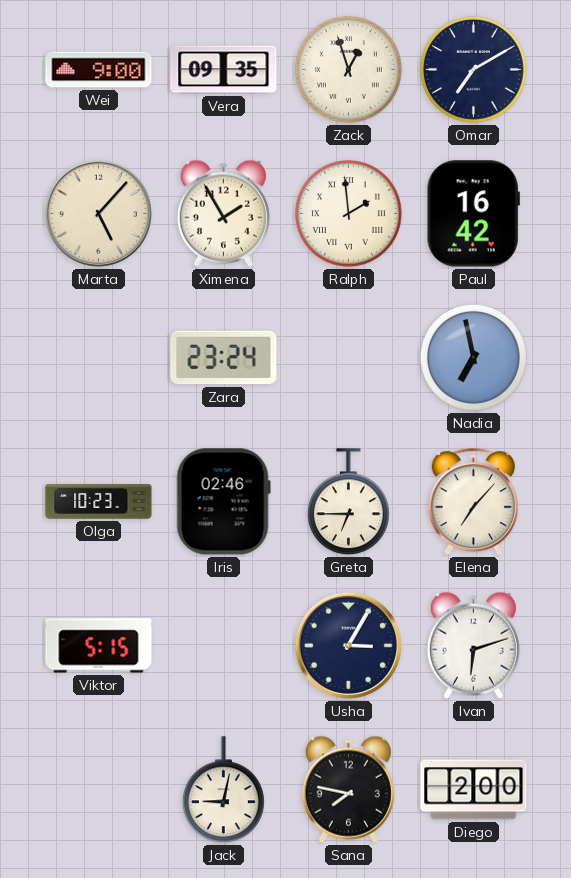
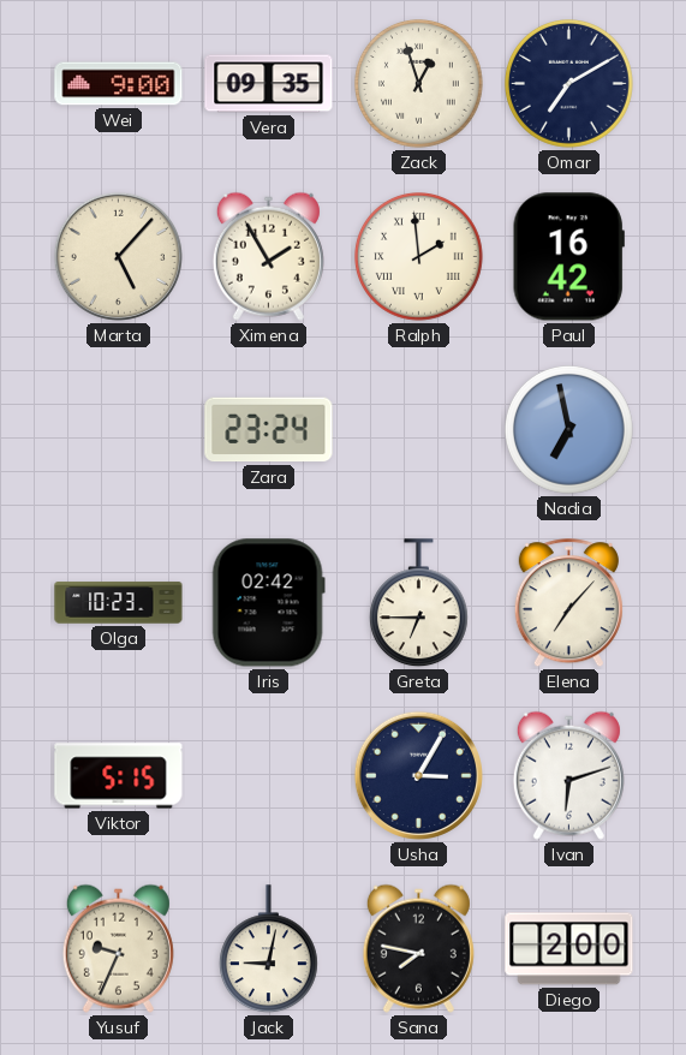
Iris: 02:46 -> 02:42
Yusuf: none -> 9:34
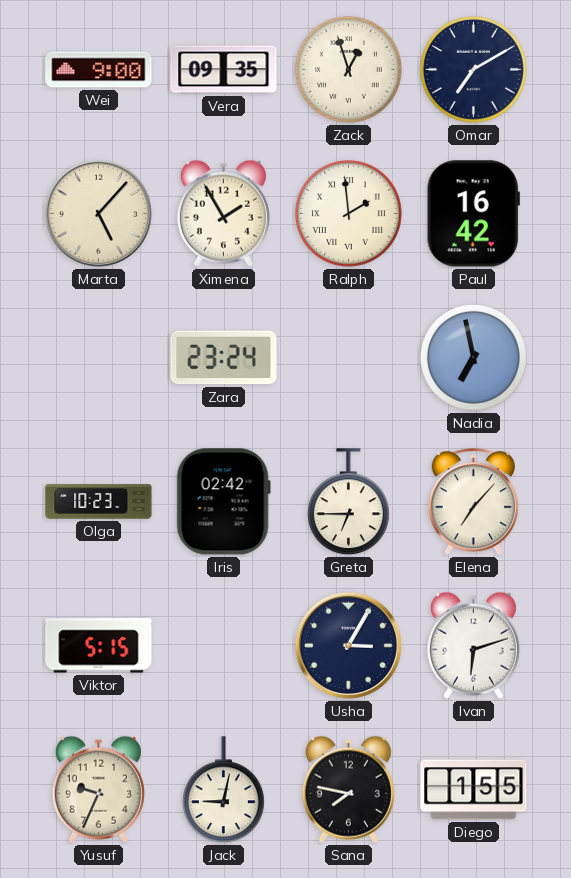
Diego: 2:00 -> 1:55
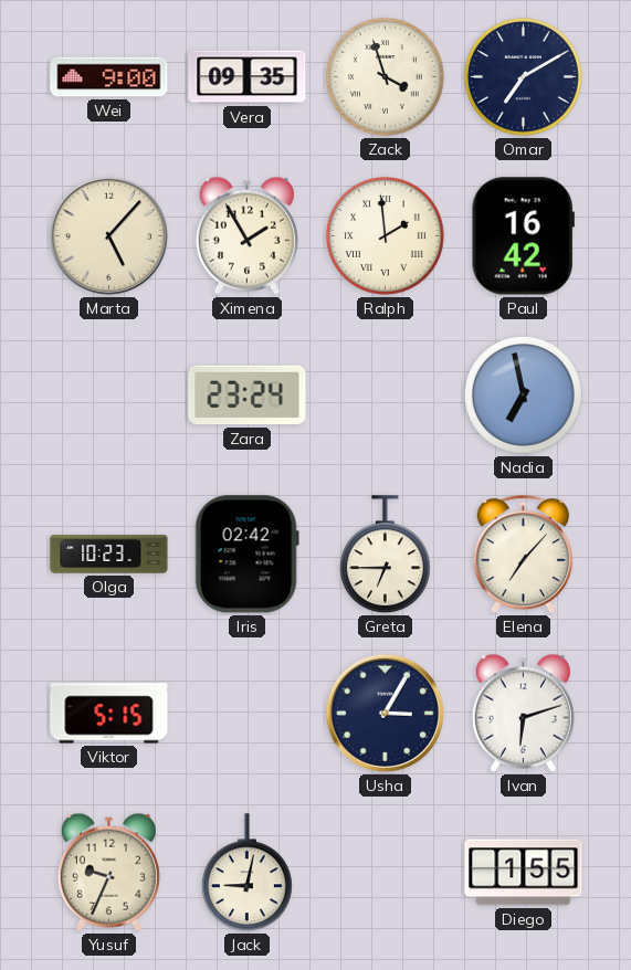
Zack: 12:57 -> 3:57
Sana: 7:47 -> none
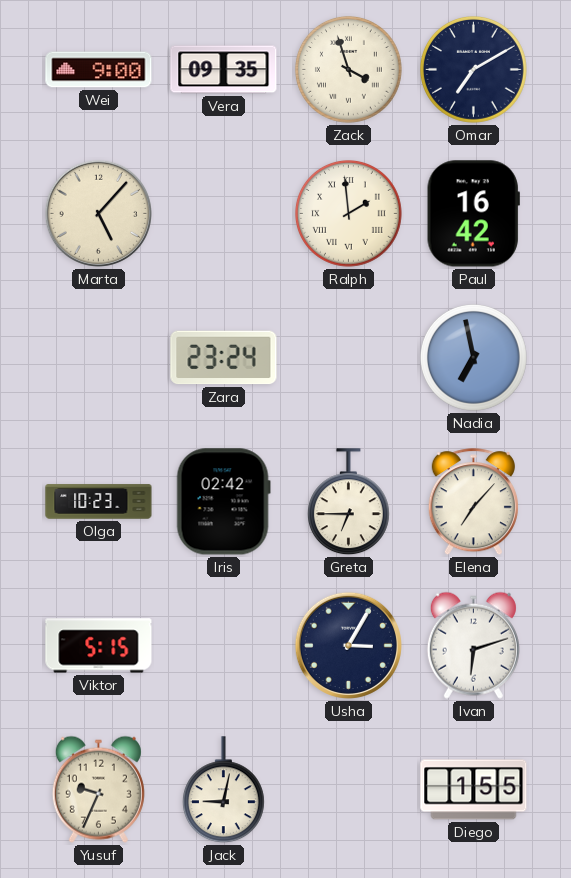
Ximena: 1:55 -> none
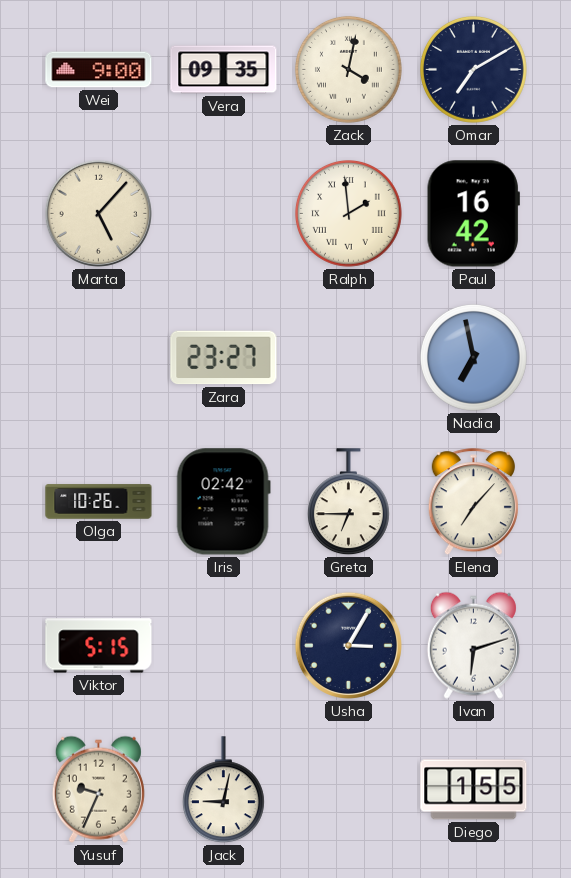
Zack: 3:57 -> 4:02
Zara: 23:24 -> 23:27
Olga: 10:23 -> 10:26
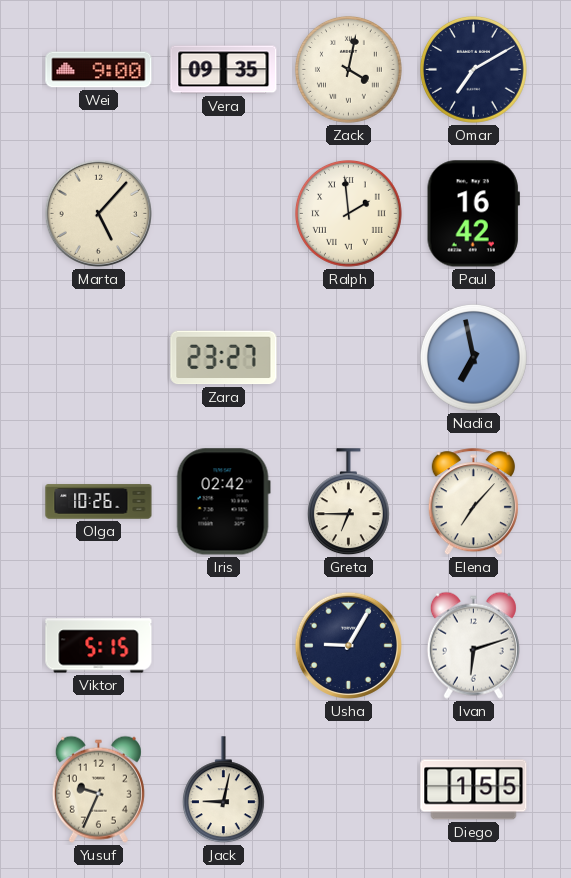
Usha: 3:05 -> 9:05
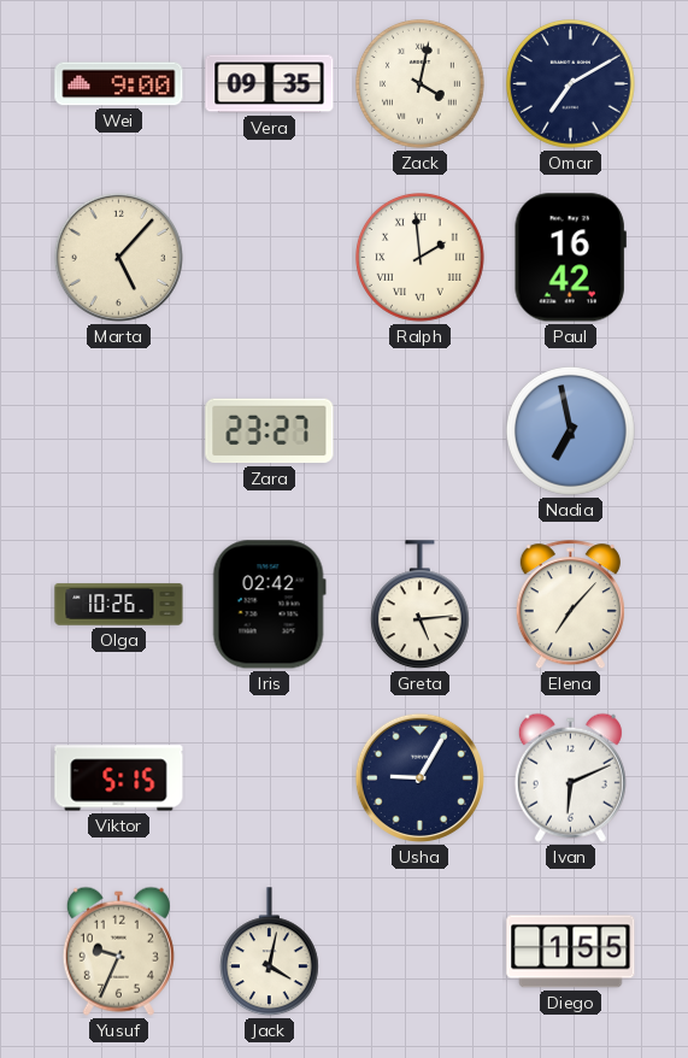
Greta: 6:45 -> 5:14
Ivan: 6:12 -> 6:11
Jack: 9:02 -> 4:02
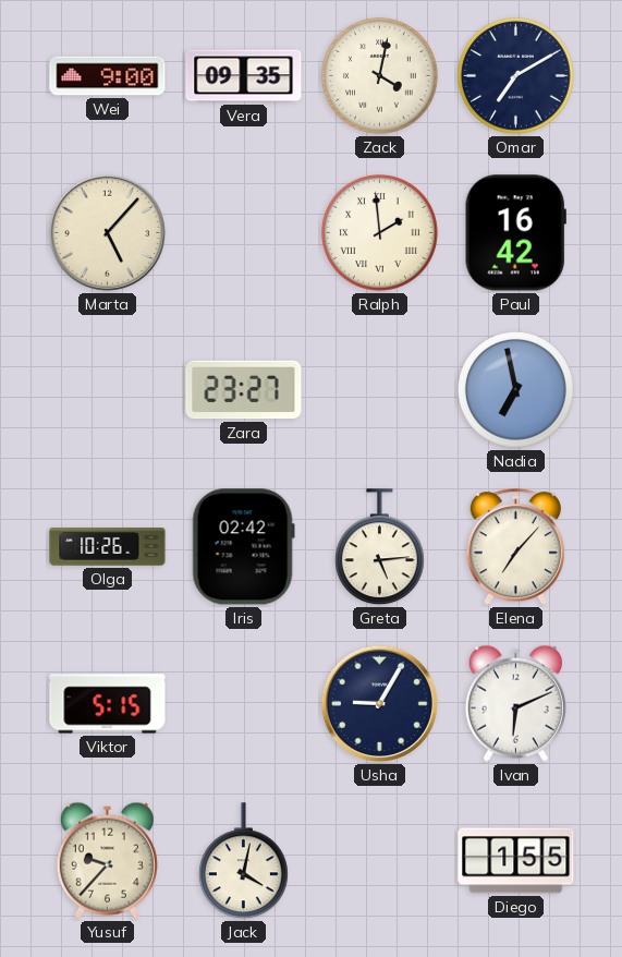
Yusuf: 9:34 -> 9:37
